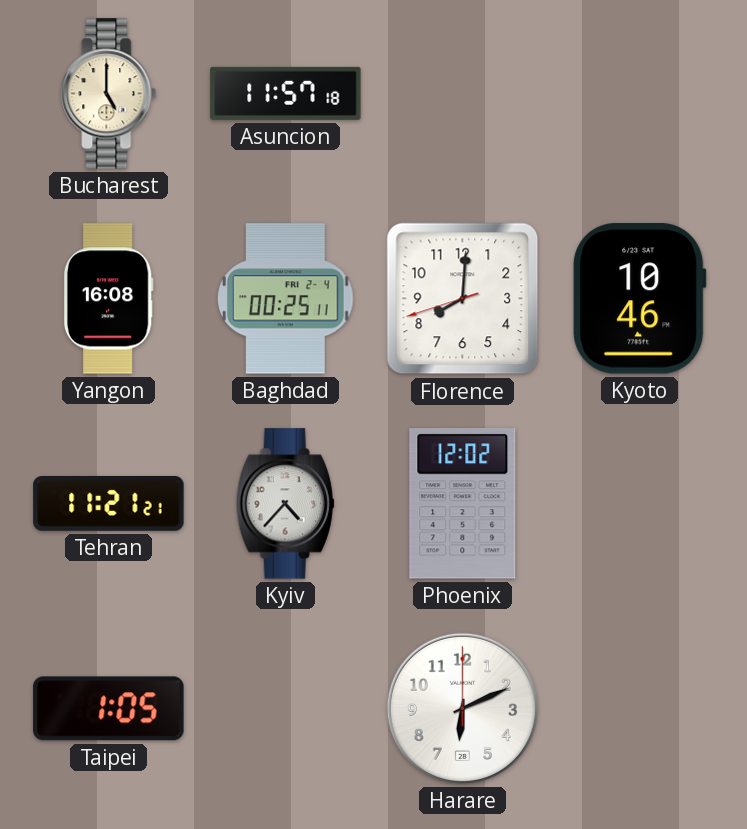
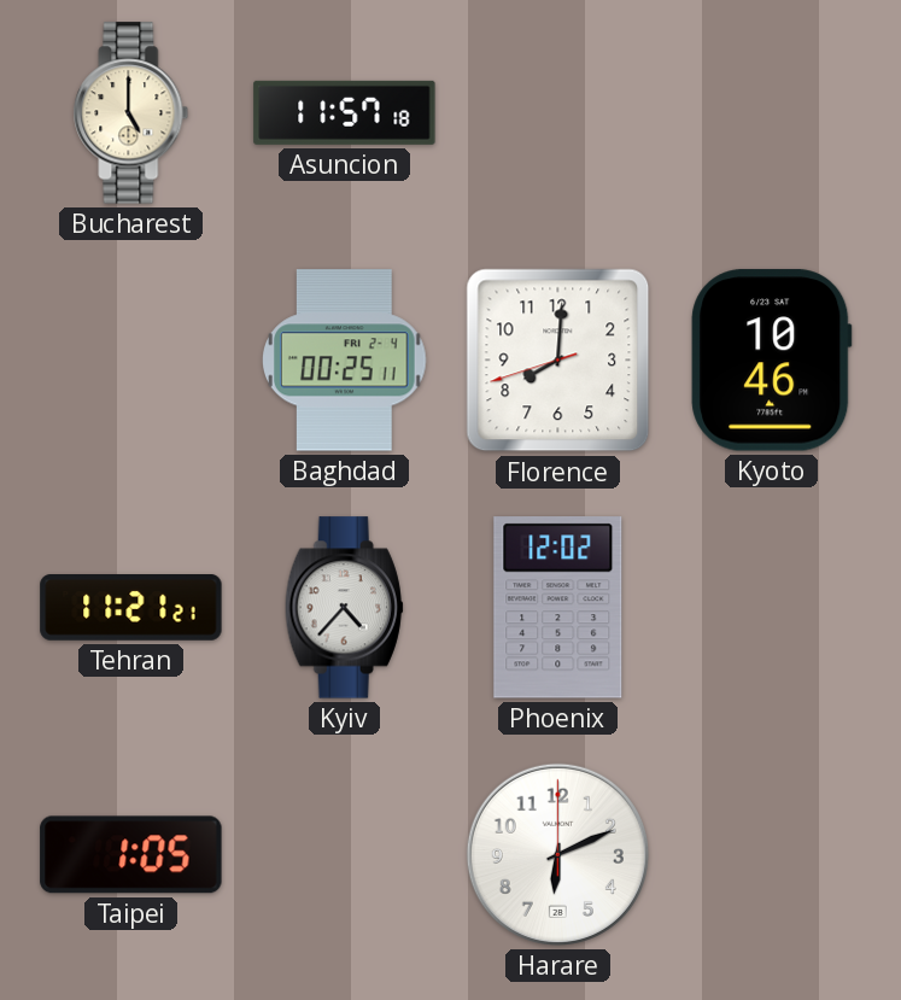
Yangon: 16:08 -> none
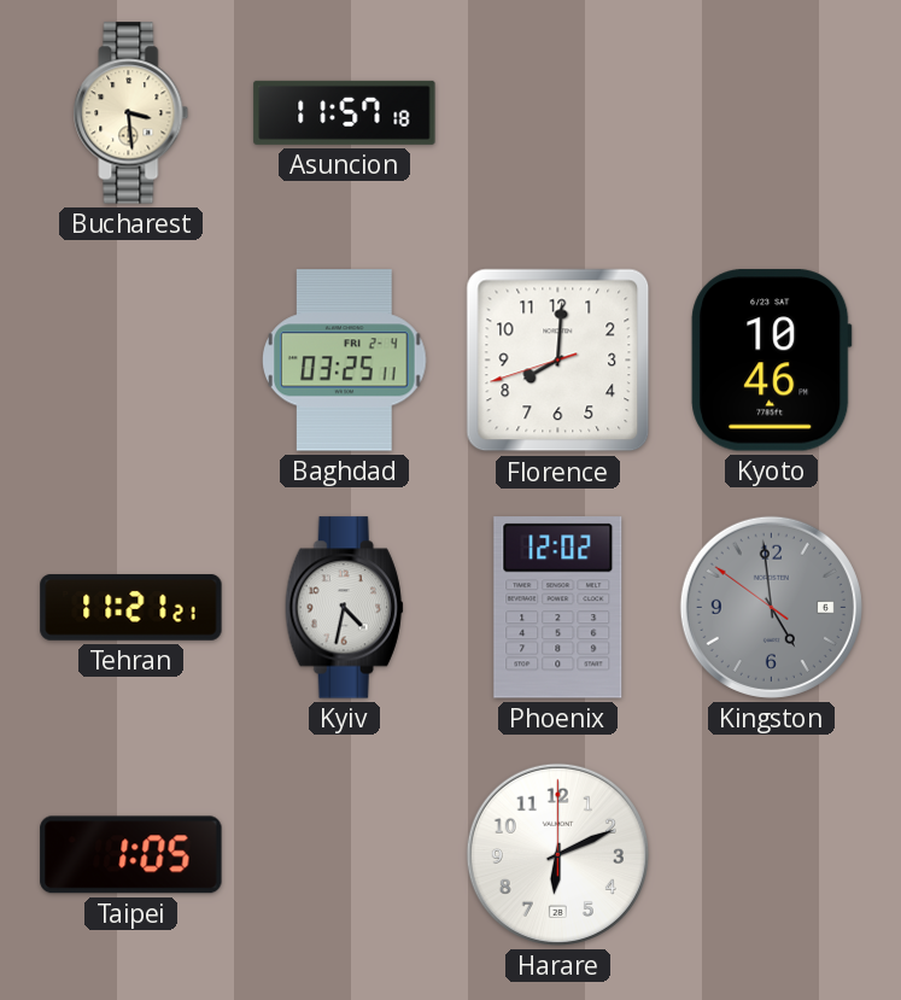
Bucharest: 5:00 -> 3:29
Baghdad: 00:25 -> 03:25
Kyiv: 4:37 -> 4:32
Kingston: none -> 4:58
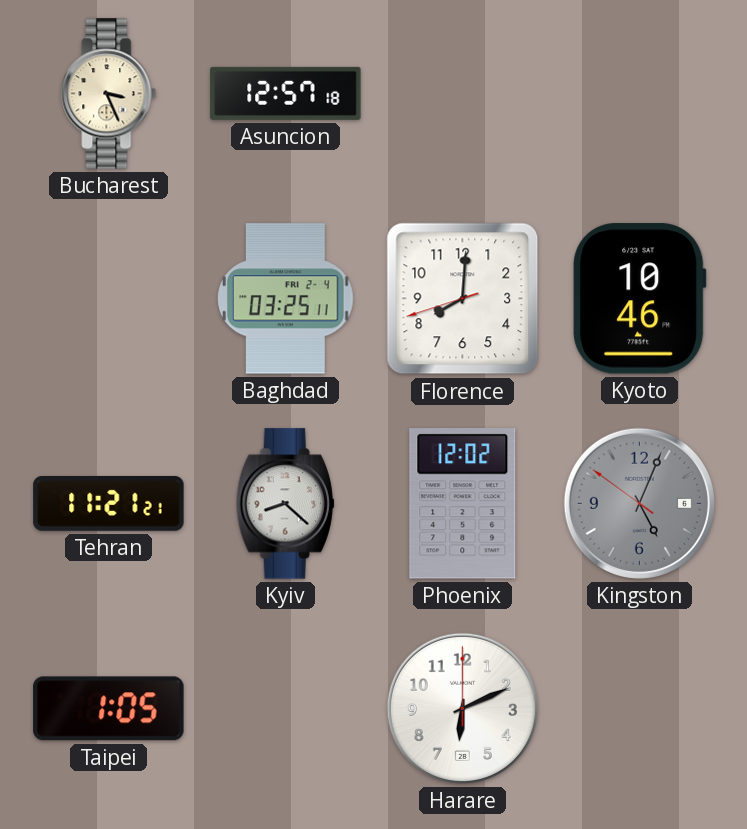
Bucharest: 3:29 -> 3:26
Asuncion: 11:57 -> 12:57
Kyiv: 4:32 -> 8:22
Kingston: 4:58 -> 5:03
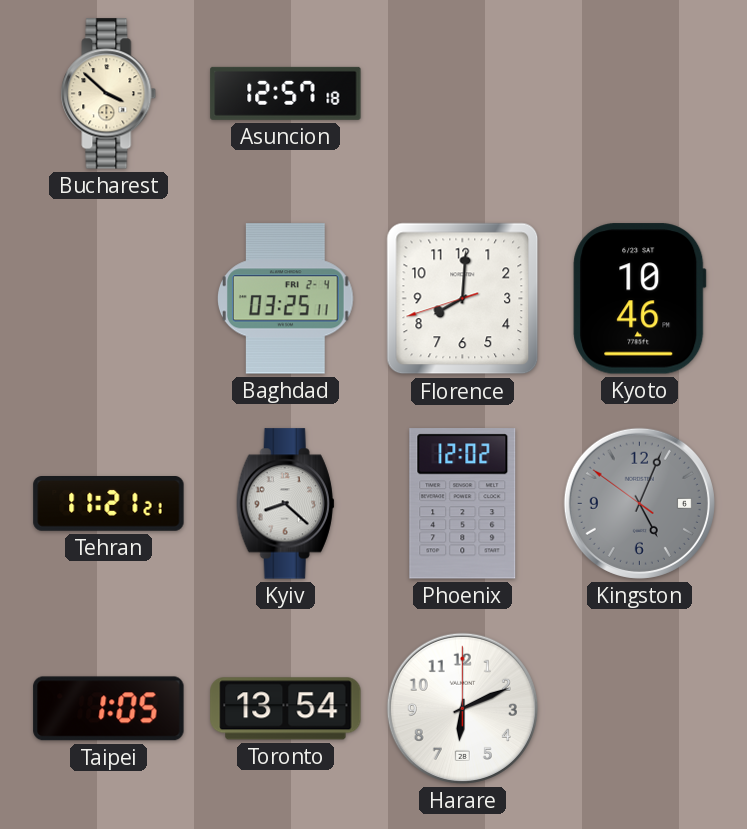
Bucharest: 3:26 -> 3:52
Toronto: none -> 13:54
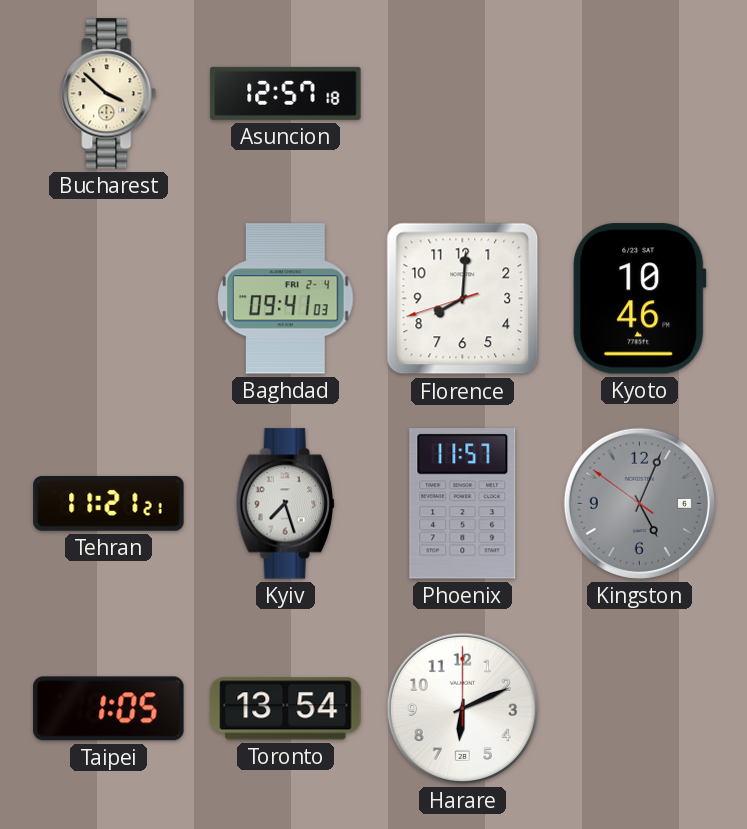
Baghdad: 03:25 -> 09:41
Kyiv: 8:22 -> 7:27
Phoenix: 12:02 -> 11:57
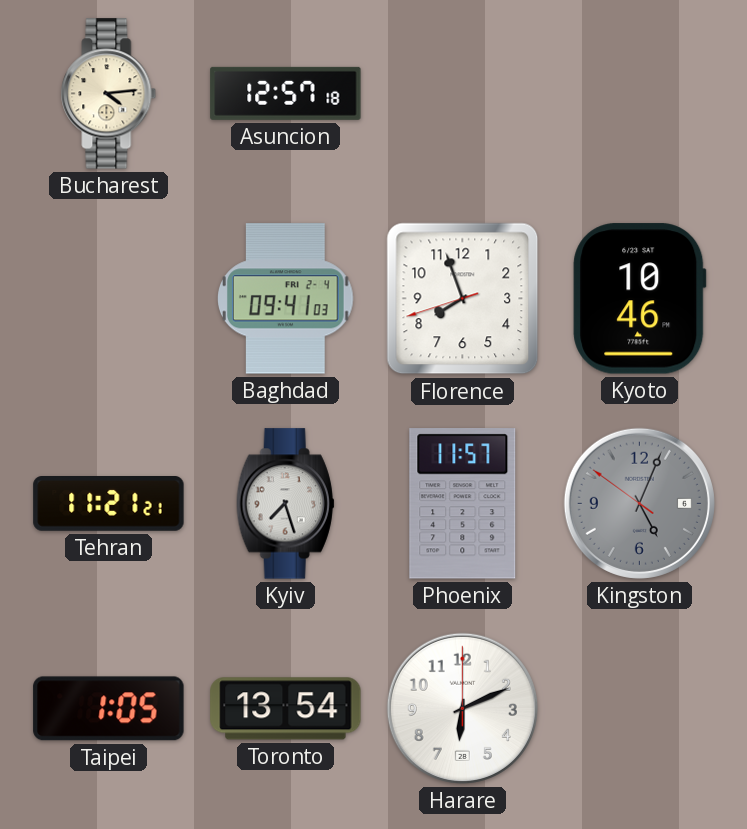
Bucharest: 3:52 -> 4:14
Florence: 8:00 -> 7:56
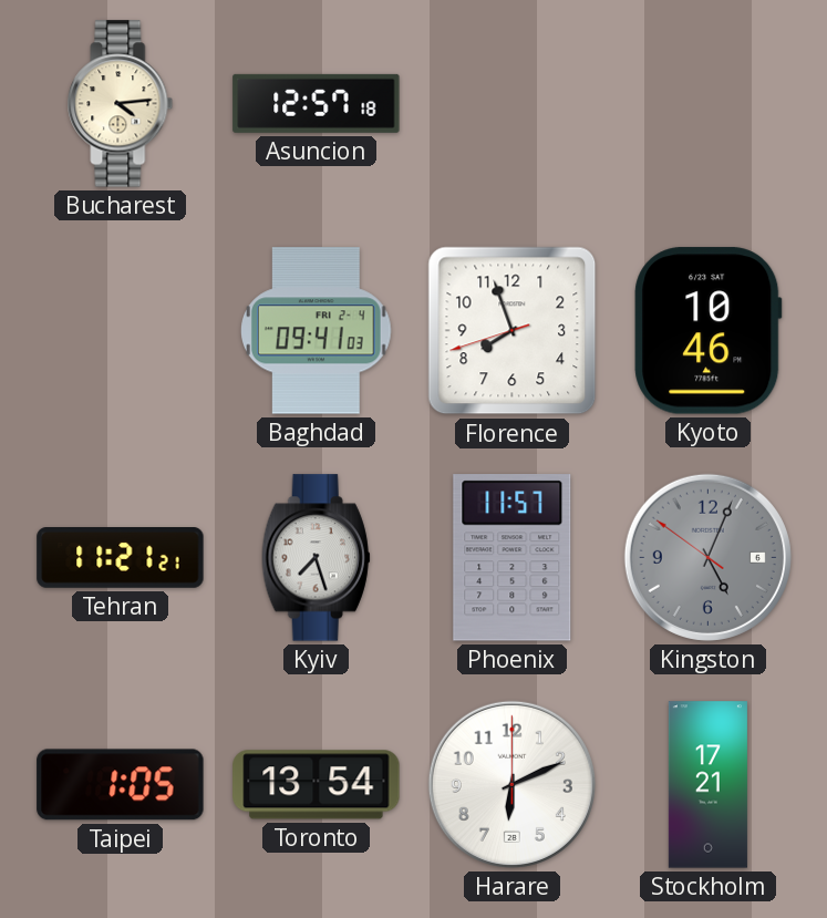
Stockholm: none -> 17:21
